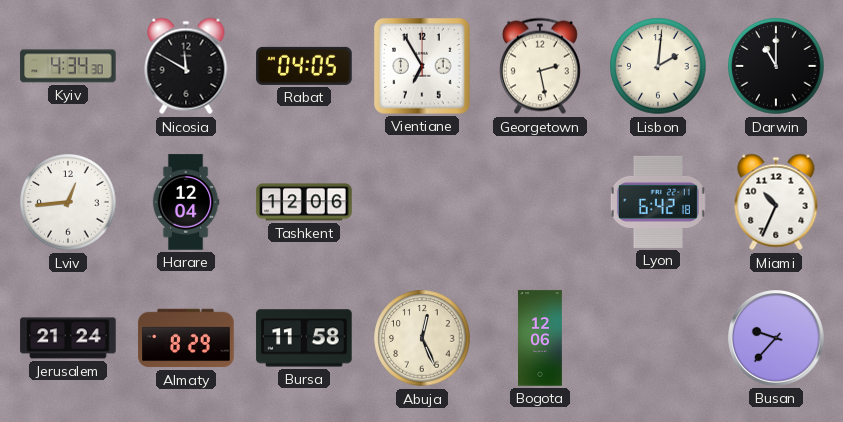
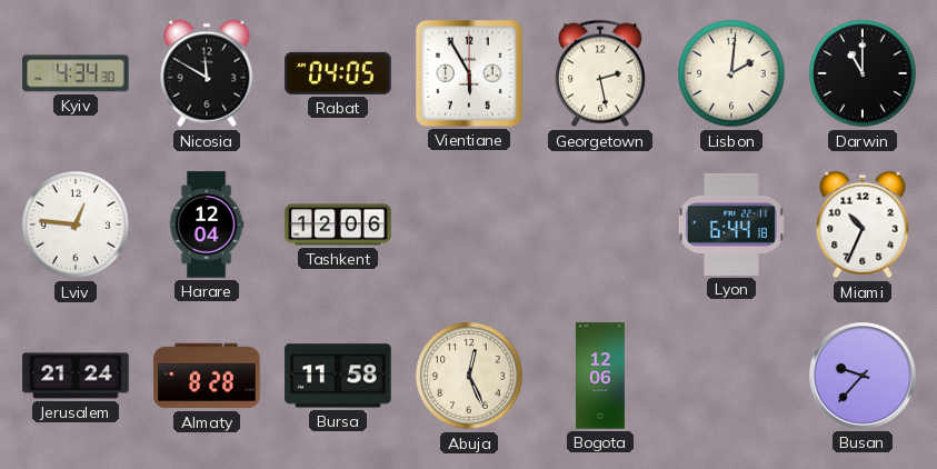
Vientiane: 6:55 -> 5:55
Lviv: 12:44 -> 12:46
Lyon: 6:42 -> 6:44
Almaty: 8:29 -> 8:28
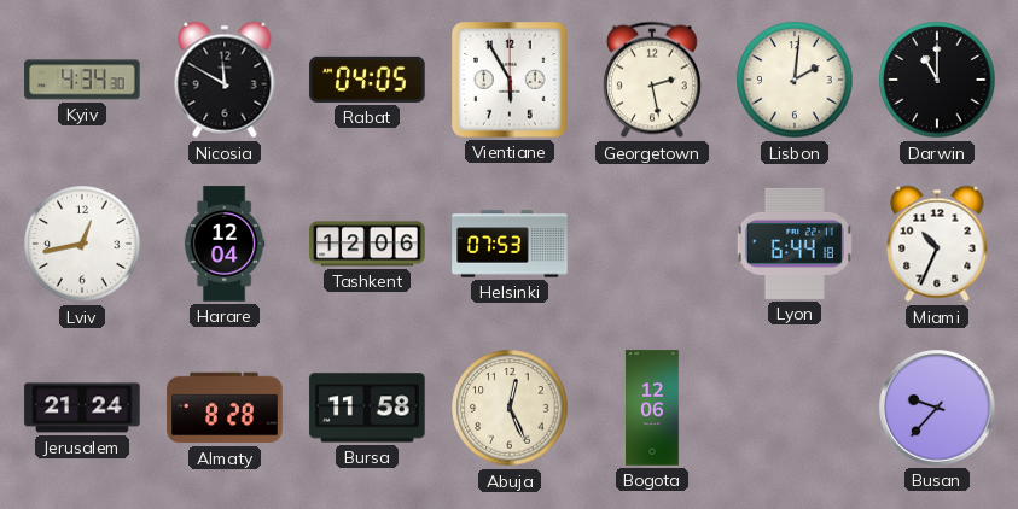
Lviv: 12:46 -> 12:43
Helsinki: none -> 07:53
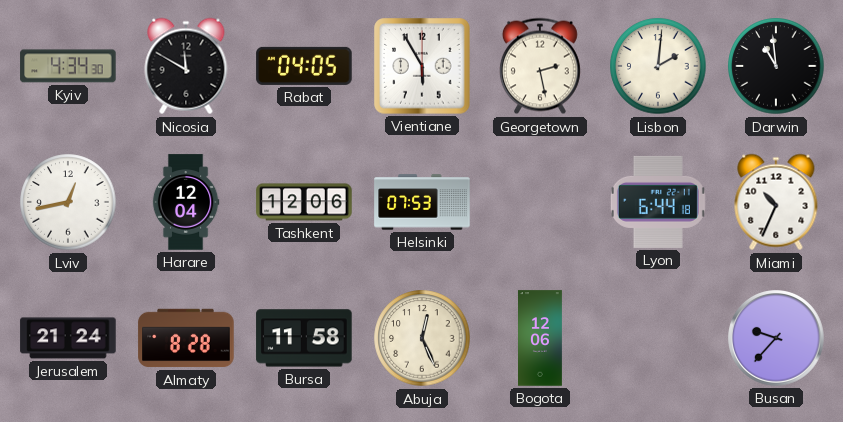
Darwin: 11:00 -> 10:59
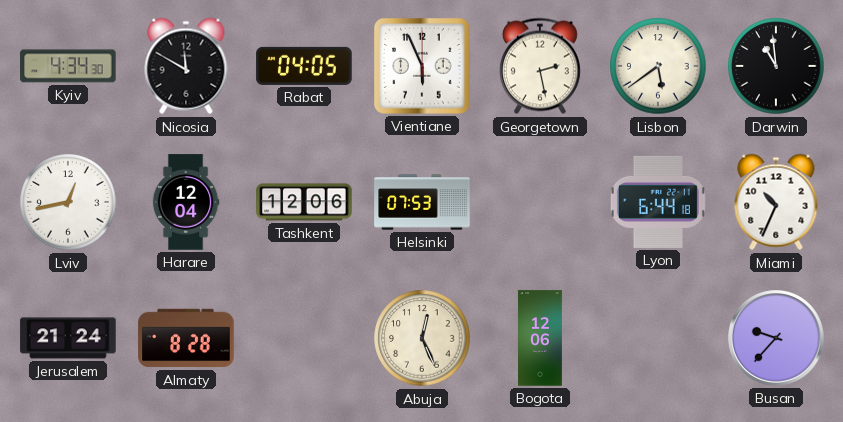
Vientiane: 5:55 -> 5:56
Lisbon: 2:01 -> 5:39
Bursa: 11:58 -> none
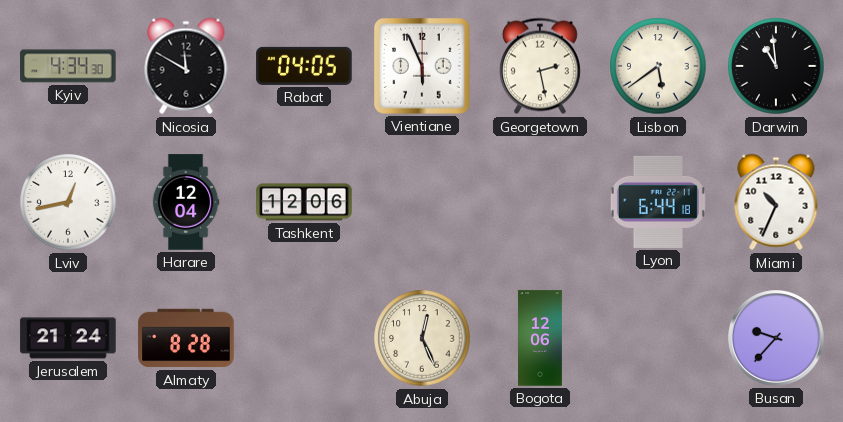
Helsinki: 07:53 -> none
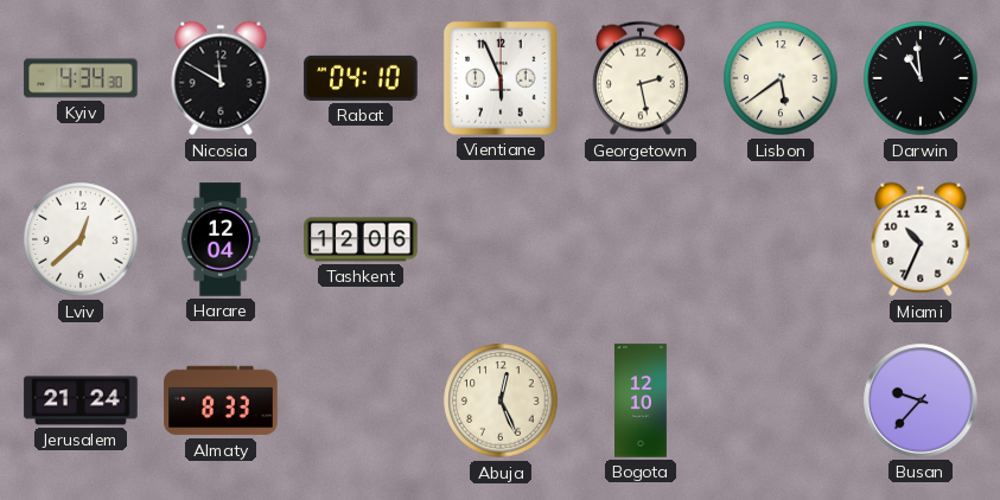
Rabat: 04:05 -> 04:10
Lviv: 12:43 -> 12:38
Lyon: 6:44 -> none
Almaty: 8:28 -> 8:33
Bogota: 12:06 -> 12:10
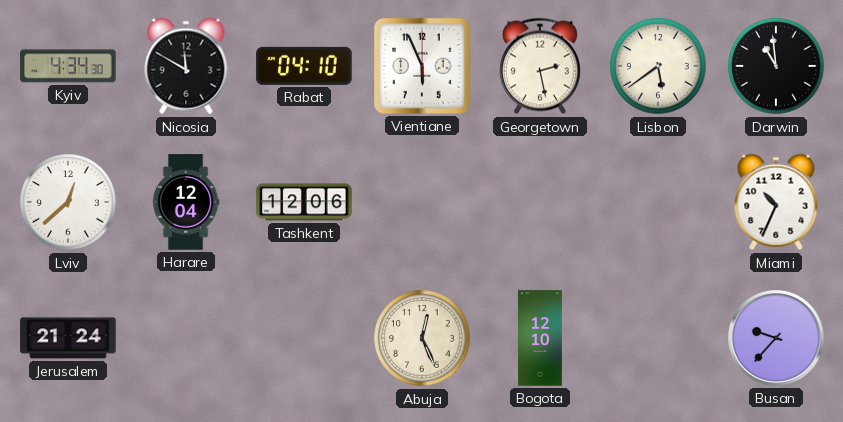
Almaty: 8:33 -> none
